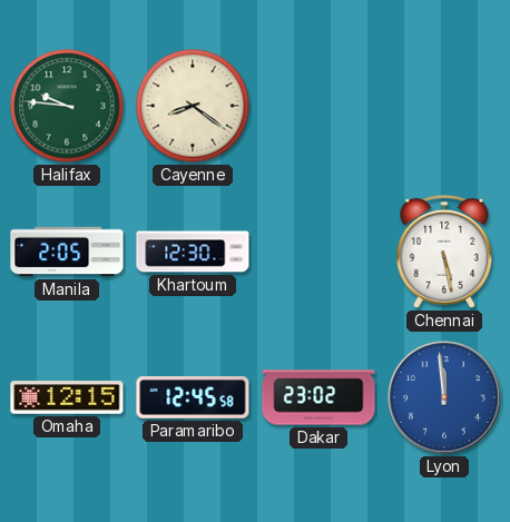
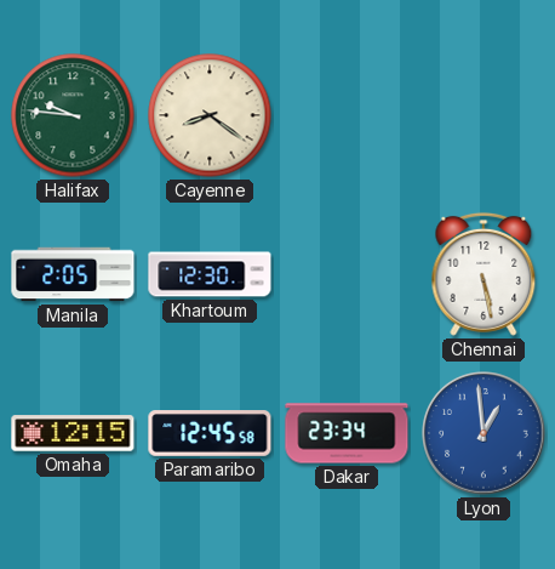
Dakar: 23:02 -> 23:34
Lyon: 11:59 -> 12:59
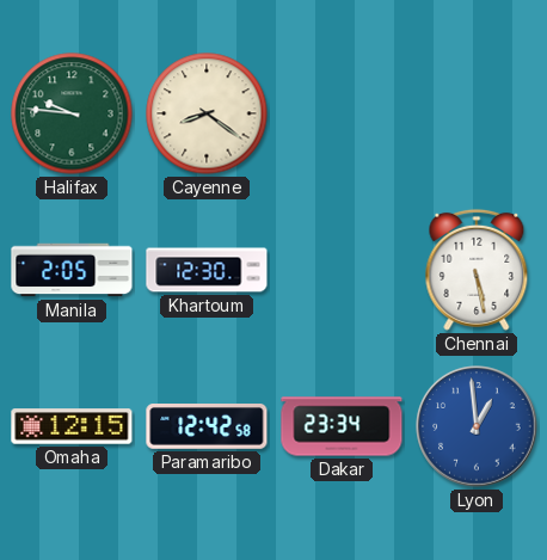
Paramaribo: 12:45 -> 12:42
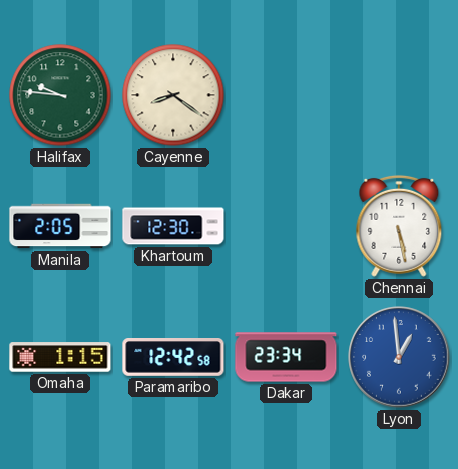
Omaha: 12:15 -> 1:15
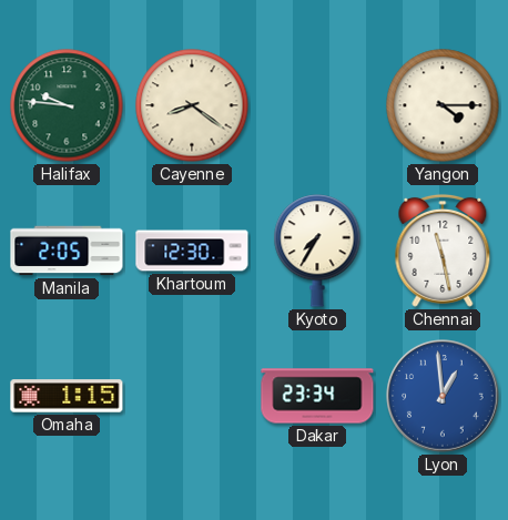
Yangon: none -> 4:15
Kyoto: none -> 7:35
Chennai: 5:28 -> 11:28
Paramaribo: 12:42 -> none
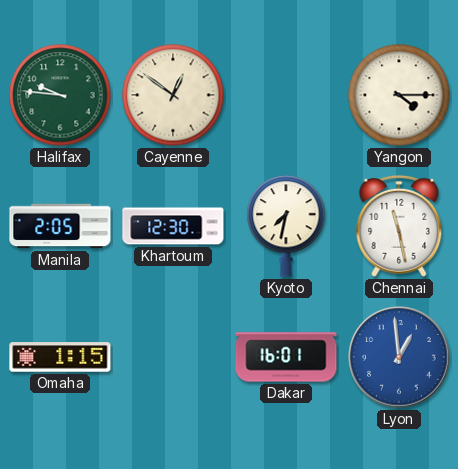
Cayenne: 8:21 -> 12:51
Kyoto: 7:35 -> 7:32
Dakar: 23:34 -> 16:01
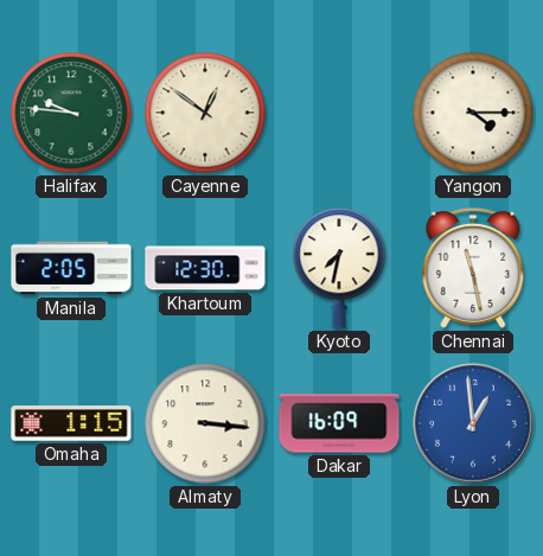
Almaty: none -> 3:16
Dakar: 16:01 -> 16:09
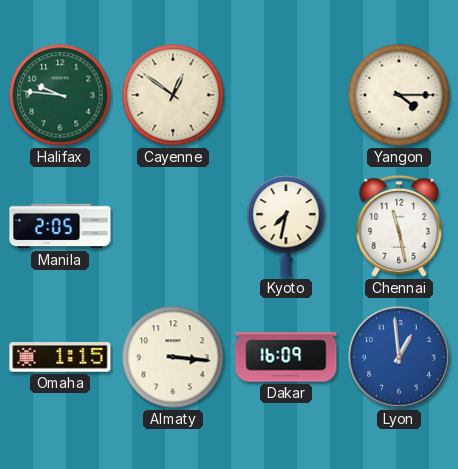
Khartoum: 12:30 -> none
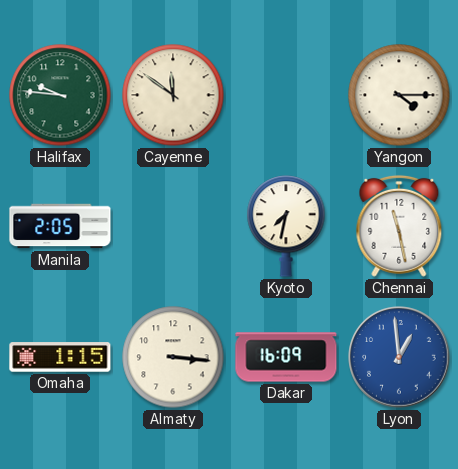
Cayenne: 12:51 -> 11:51
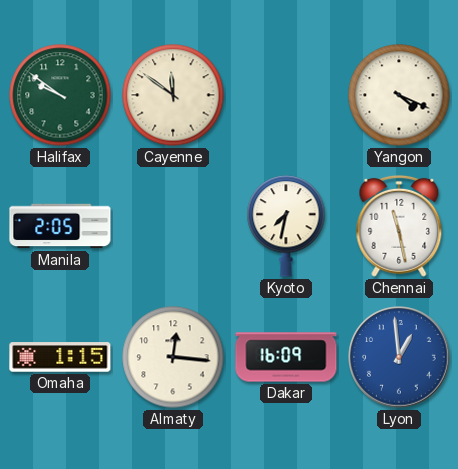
Halifax: 9:46 -> 9:51
Yangon: 4:15 -> 4:19
Almaty: 3:16 -> 12:16
